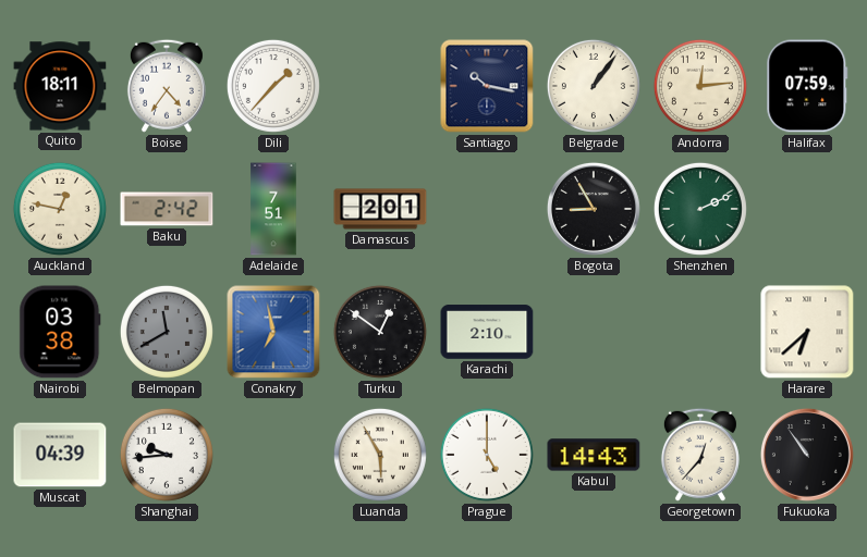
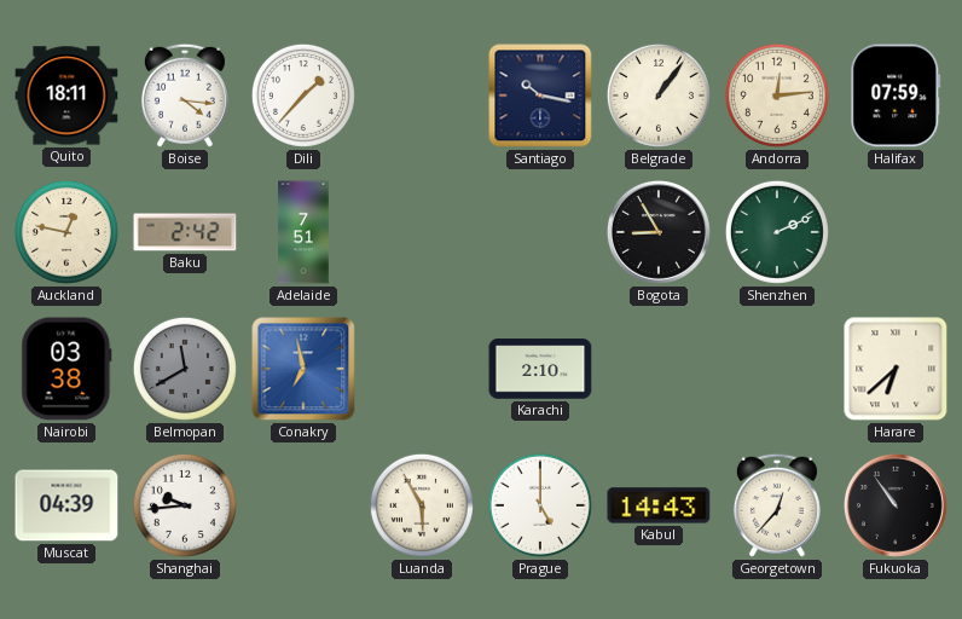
Boise: 4:36 -> 4:16
Damascus: 2:01 -> none
Turku: 12:51 -> none
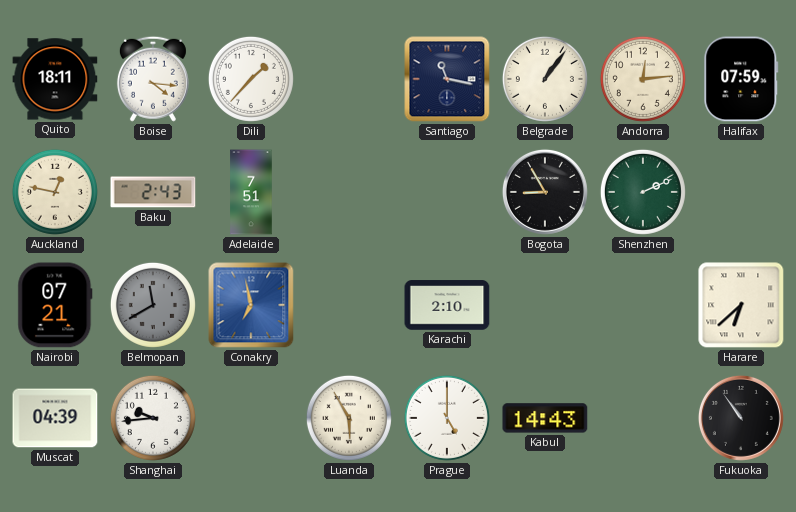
Santiago: 10:17 -> 11:17
Baku: 2:42 -> 2:43
Nairobi: 03:38 -> 07:21
Georgetown: 12:37 -> none
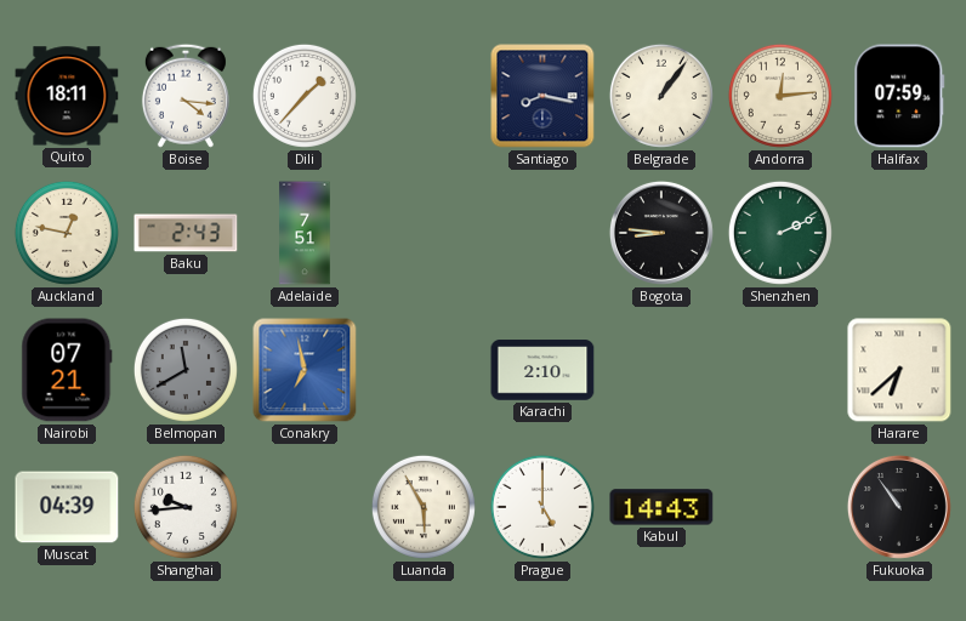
Santiago: 11:17 -> 8:17
Bogota: 8:55 -> 8:46
